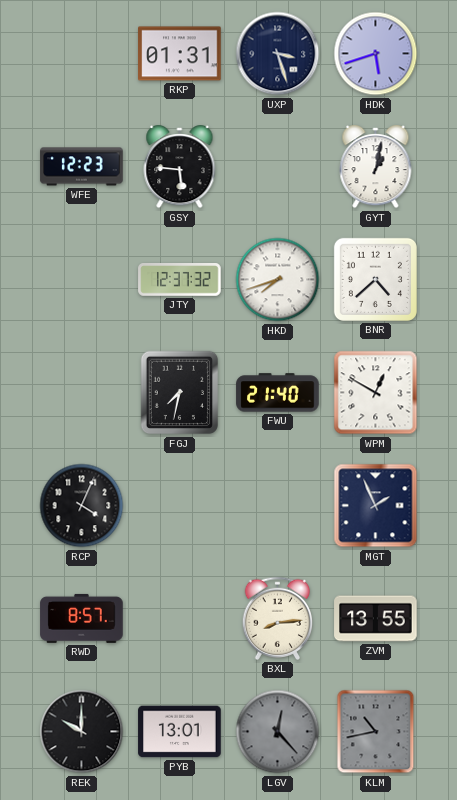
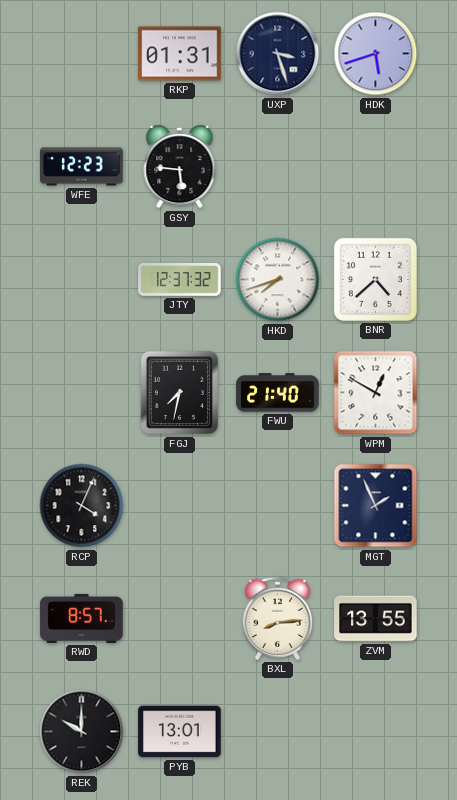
GYT: 1:02 -> none
LGV: 12:23 -> none
KLM: 10:43 -> none
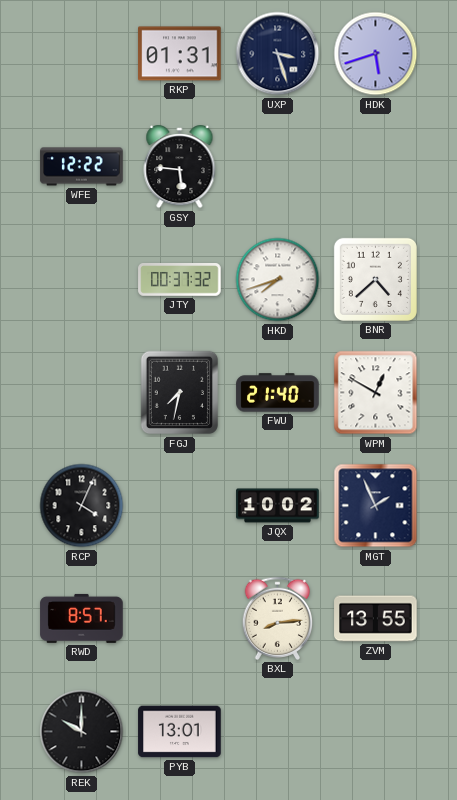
WFE: 12:23 -> 12:22
JTY: 12:37 -> 00:37
JQX: none -> 10:02
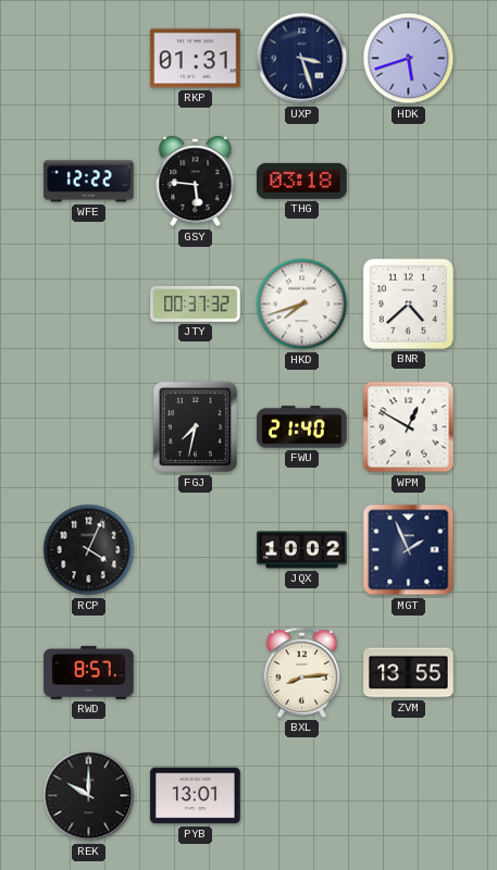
THG: none -> 03:18
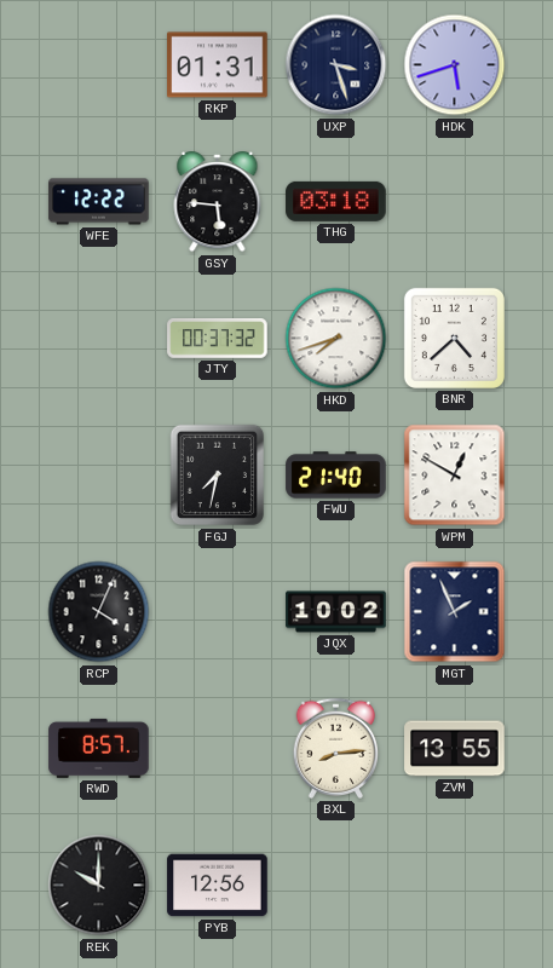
PYB: 13:01 -> 12:56
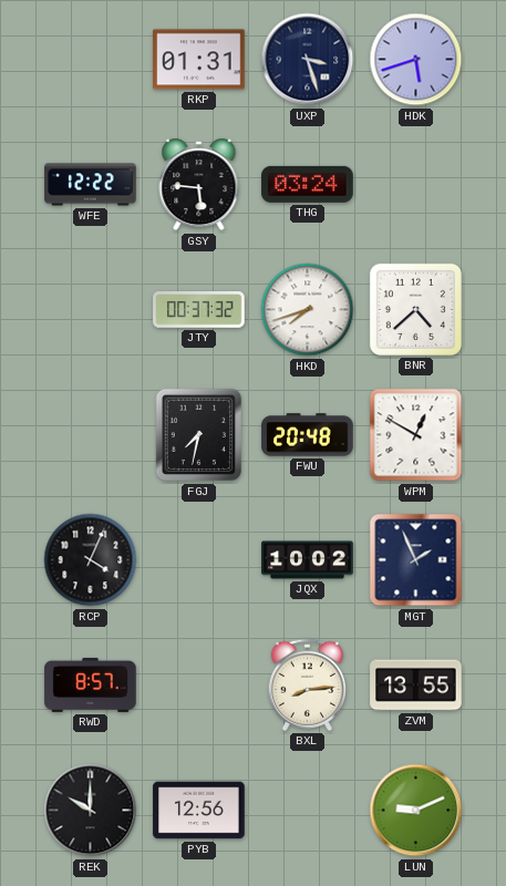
THG: 03:18 -> 03:24
FWU: 21:40 -> 20:48
LUN: none -> 9:11
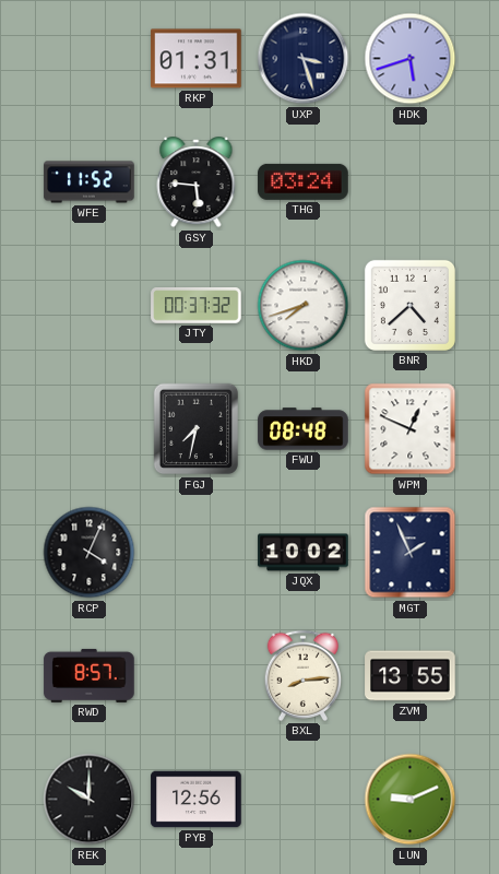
WFE: 12:22 -> 11:52
FWU: 20:48 -> 08:48
WPM: 12:50 -> 12:49
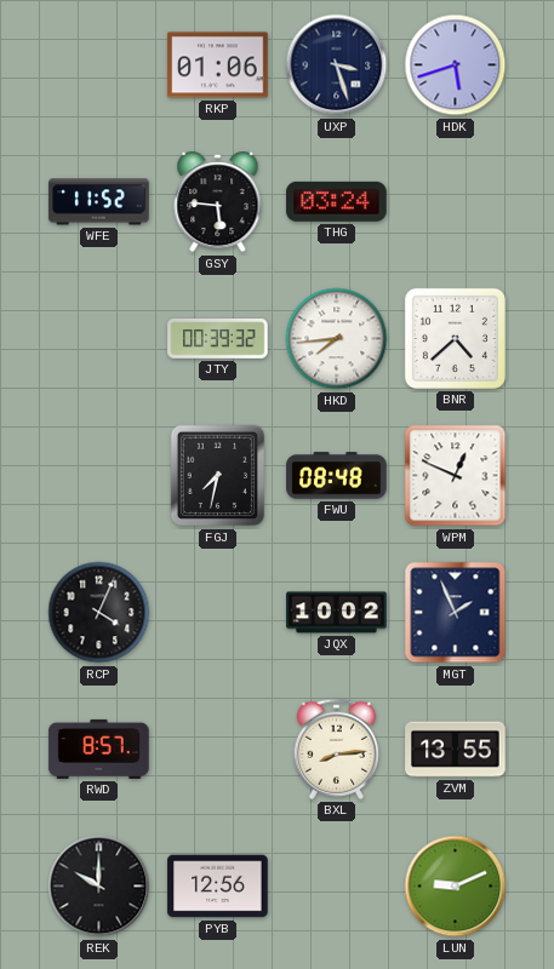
RKP: 01:31 -> 01:06
JTY: 00:37 -> 00:39
HKD: 7:42 -> 7:44
